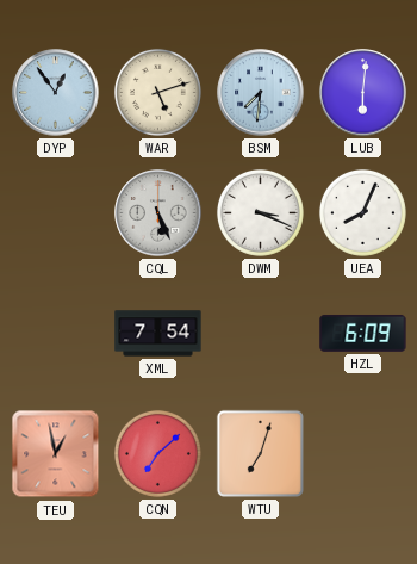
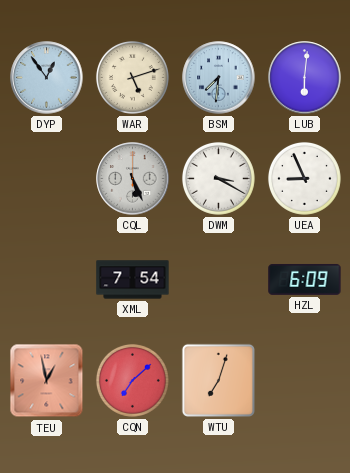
DWM: 3:19 -> 3:20
UEA: 8:04 -> 8:56
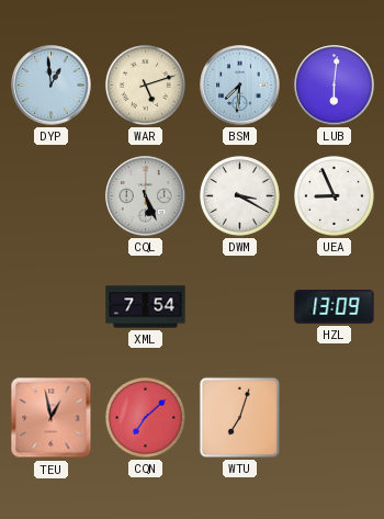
DYP: 12:54 -> 12:59
HZL: 6:09 -> 13:09
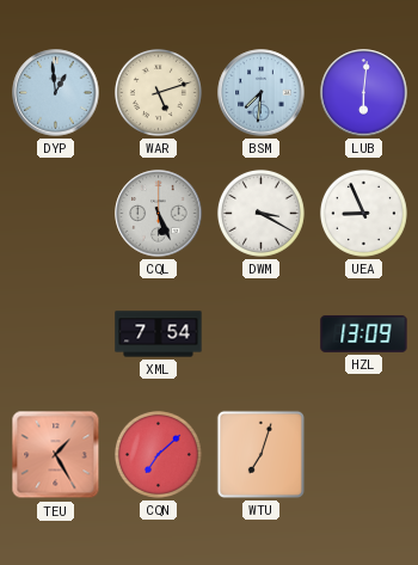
TEU: 12:58 -> 1:25
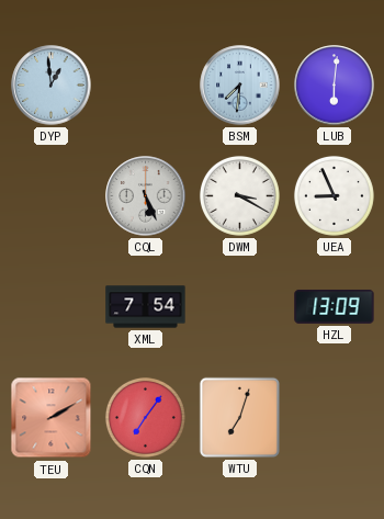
WAR: 5:12 -> none
TEU: 1:25 -> 2:10
CQN: 7:08 -> 7:06
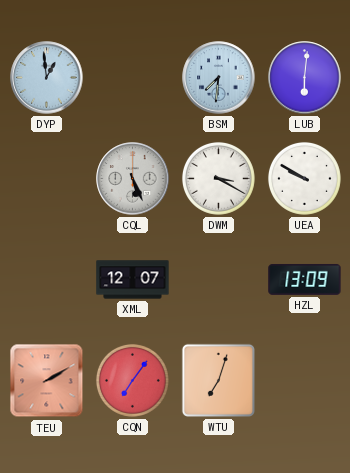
UEA: 8:56 -> 9:50
XML: 7:54 -> 12:07
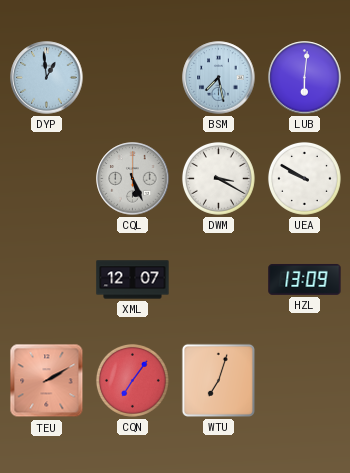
BSM: 7:31 -> 7:28
